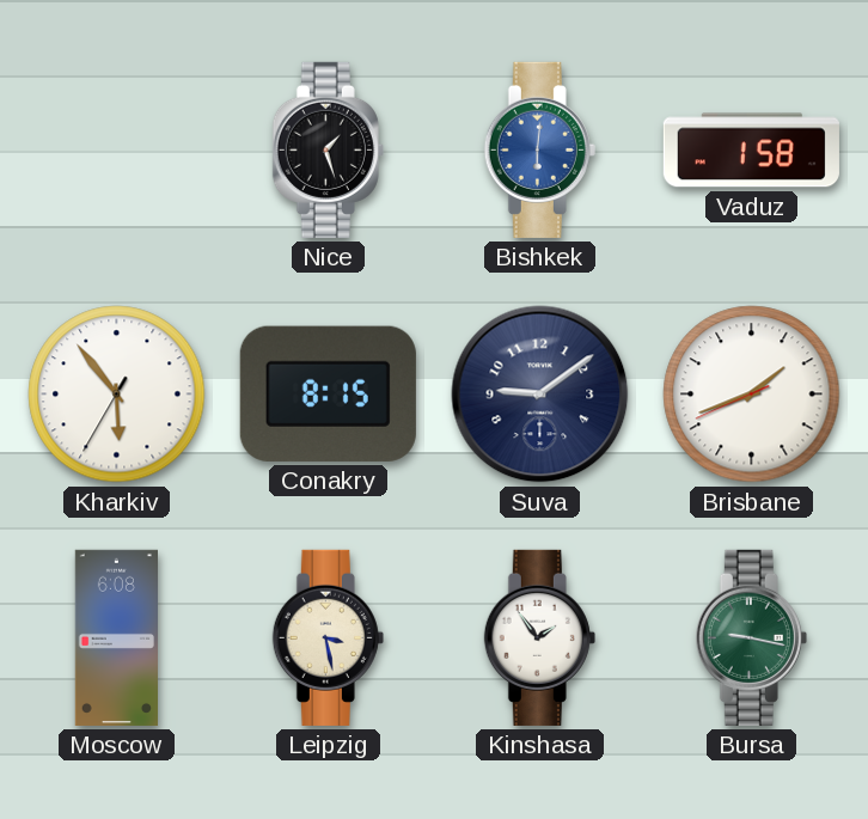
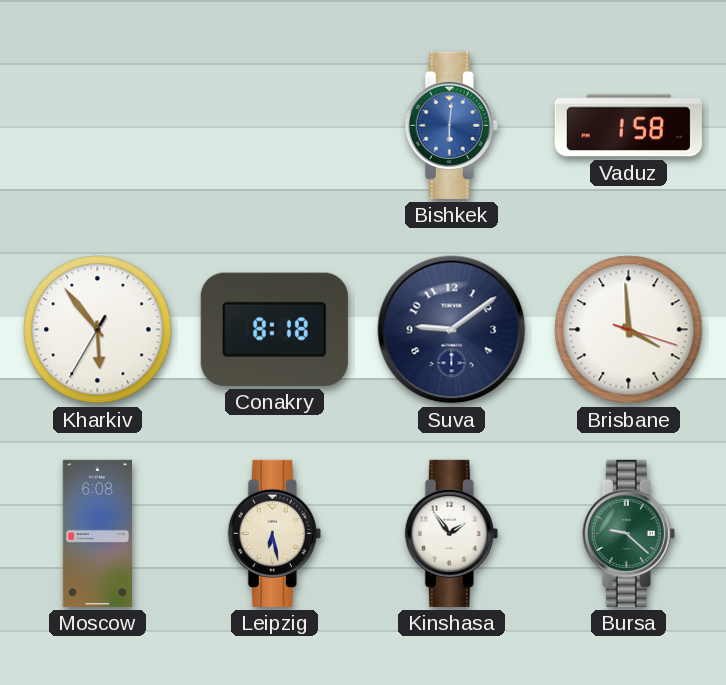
Nice: 1:27 -> none
Conakry: 8:15 -> 8:18
Brisbane: 1:41 -> 3:59
Leipzig: 3:28 -> 6:28
Bursa: 9:17 -> 9:22
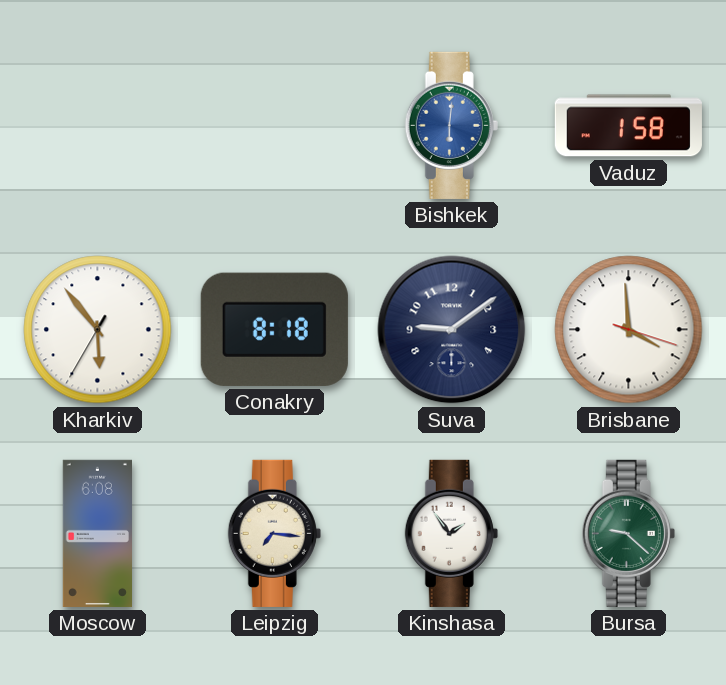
Leipzig: 6:28 -> 7:16
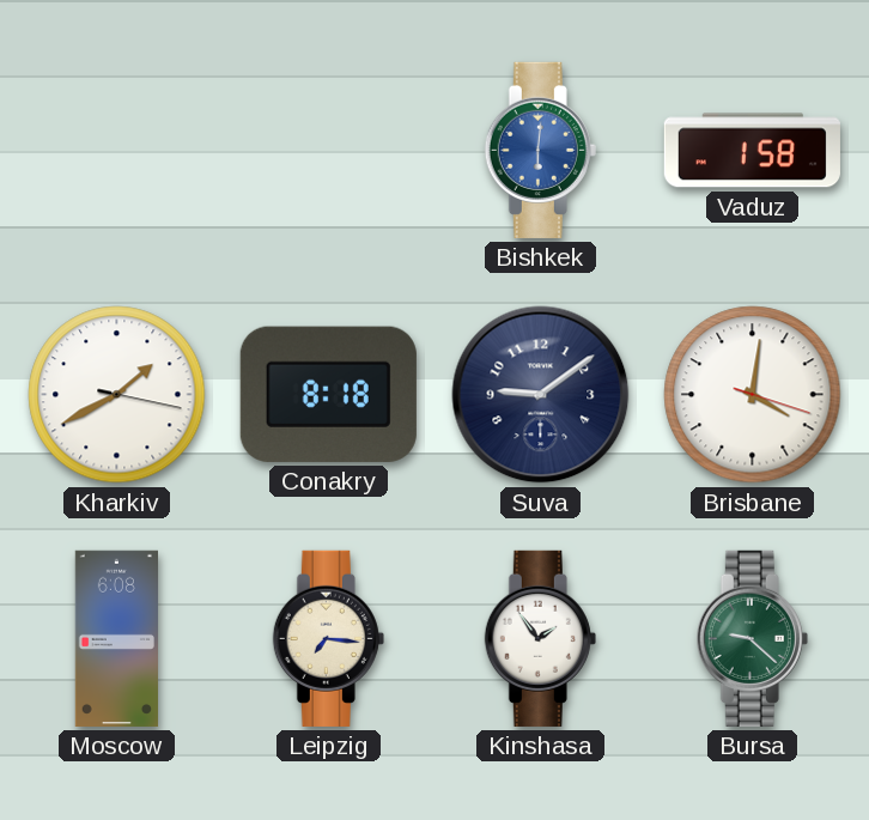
Kharkiv: 5:53 -> 1:40
Brisbane: 3:59 -> 4:01
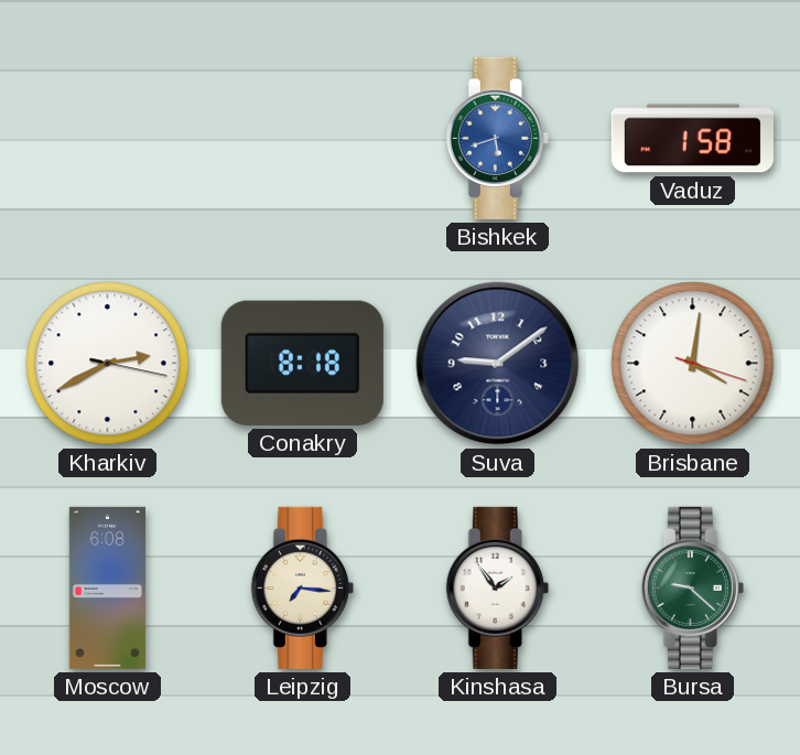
Bishkek: 6:01 -> 5:42
Kharkiv: 1:40 -> 2:40
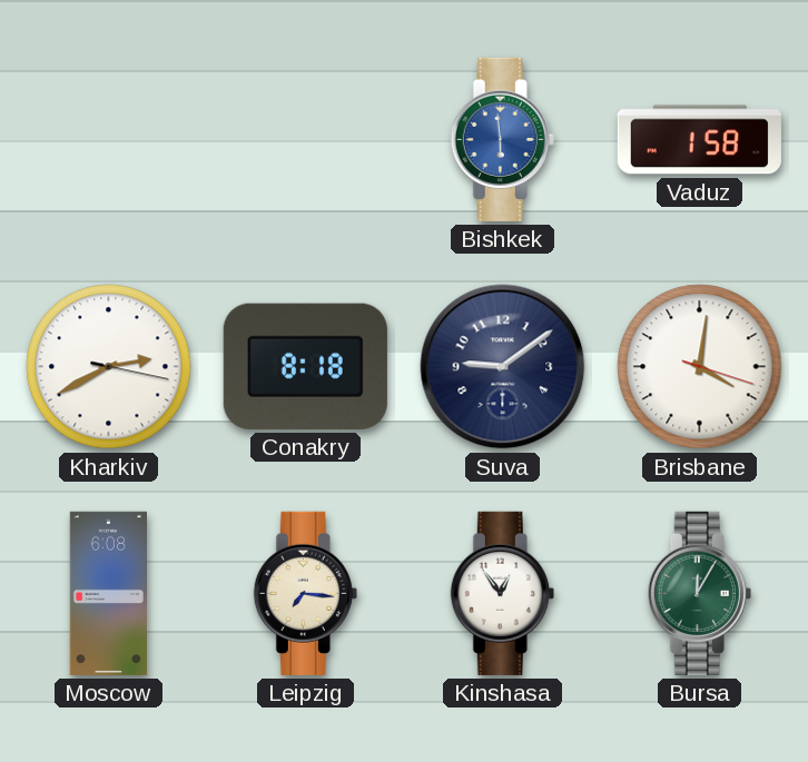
Bishkek: 5:42 -> 5:59
Kinshasa: 1:54 -> 12:54
Bursa: 9:22 -> 12:05
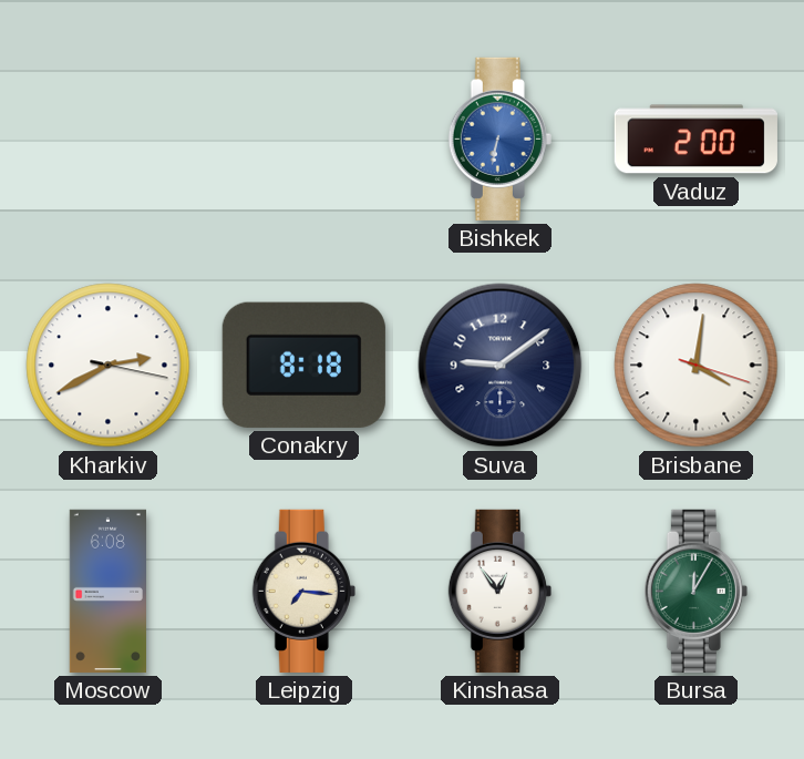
Bishkek: 5:59 -> 6:32
Vaduz: 1:58 -> 2:00
